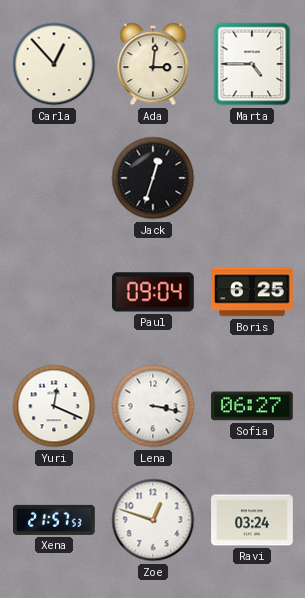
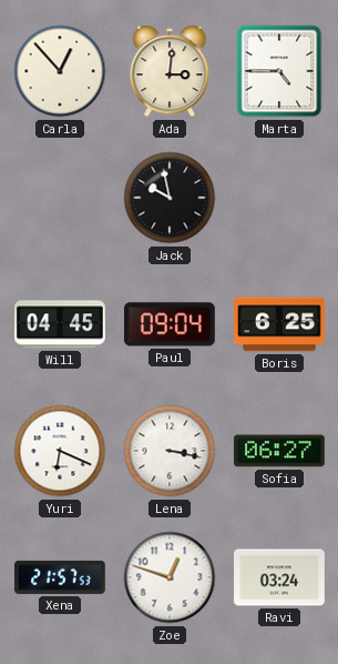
Jack: 12:33 -> 9:58
Will: none -> 04:45
Yuri: 12:19 -> 6:19
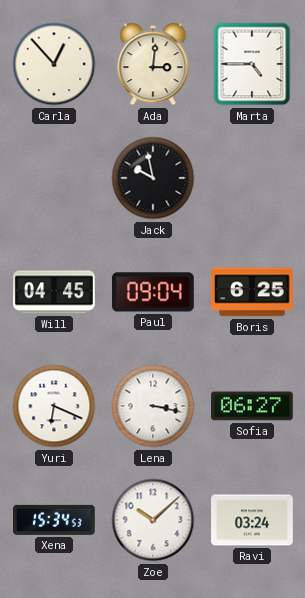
Xena: 21:57 -> 15:34
Zoe: 12:48 -> 10:08
